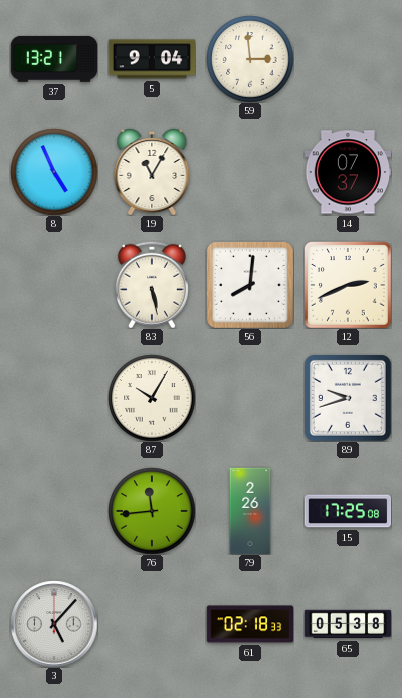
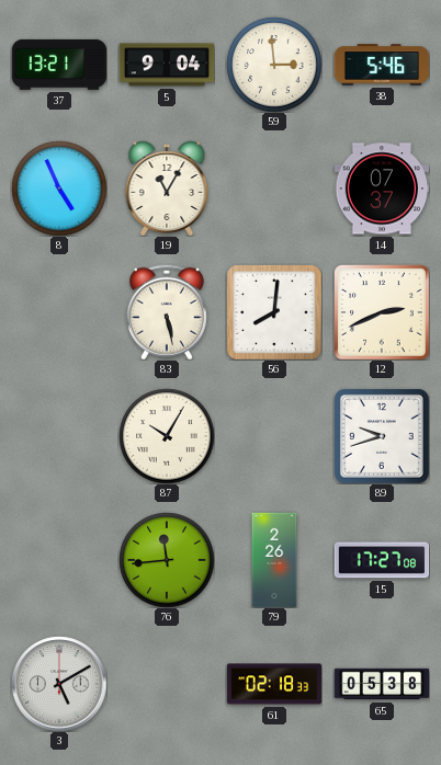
38: none -> 5:46
15: 17:25 -> 17:27
3: 5:07 -> 5:10
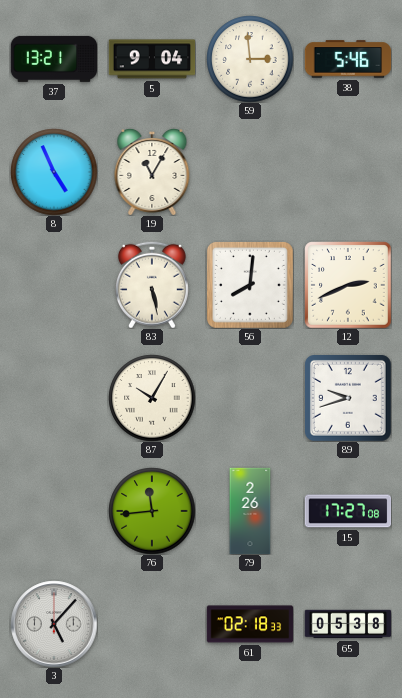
14: 07:37 -> none
3: 5:10 -> 5:07
